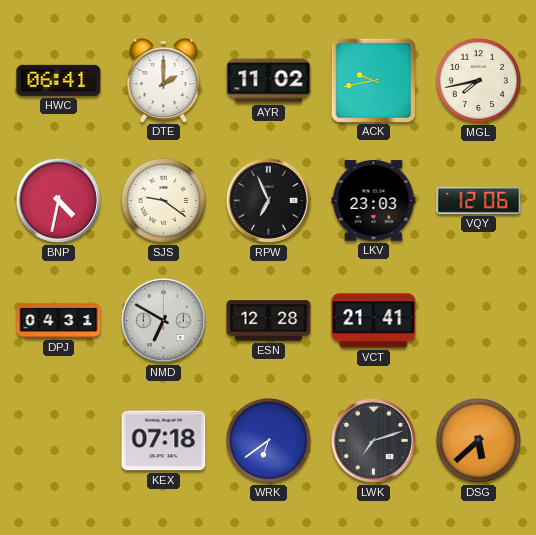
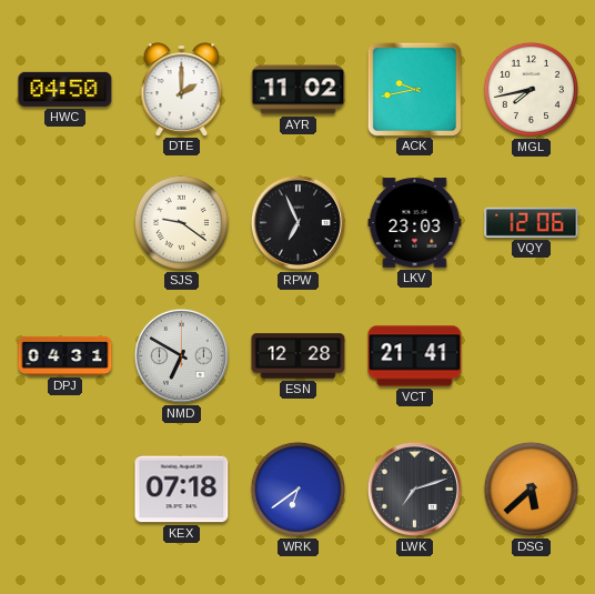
HWC: 06:41 -> 04:50
BNP: 4:32 -> none
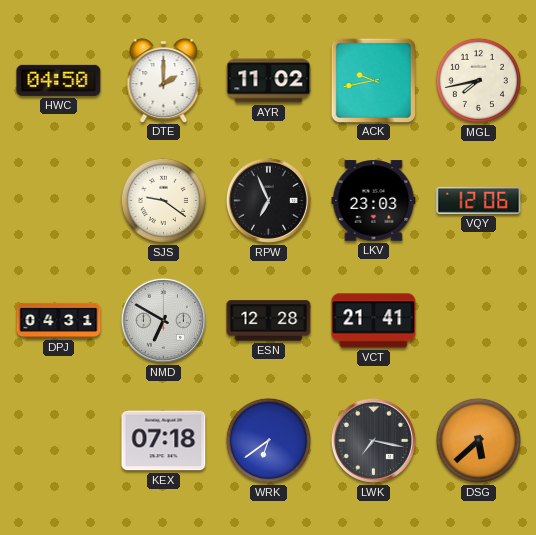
LWK: 7:12 -> 7:17
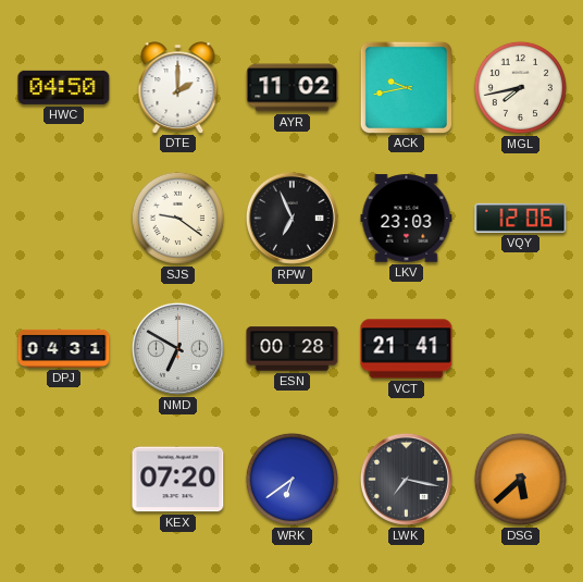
ESN: 12:28 -> 00:28
KEX: 07:18 -> 07:20
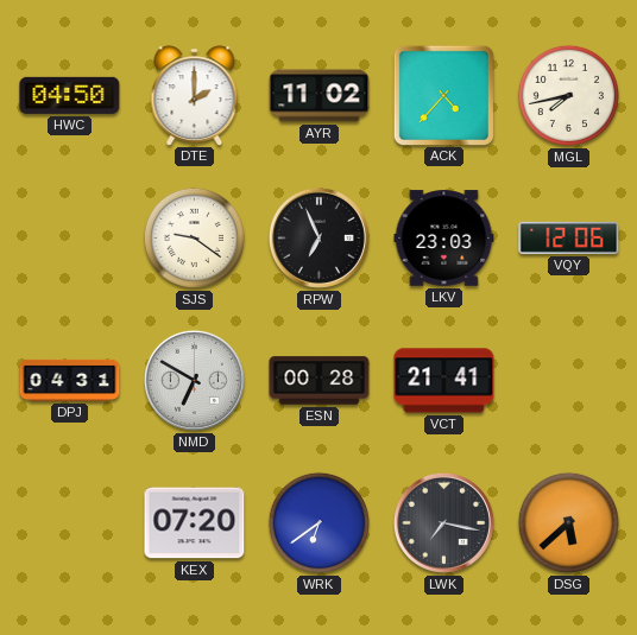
ACK: 9:43 -> 4:37
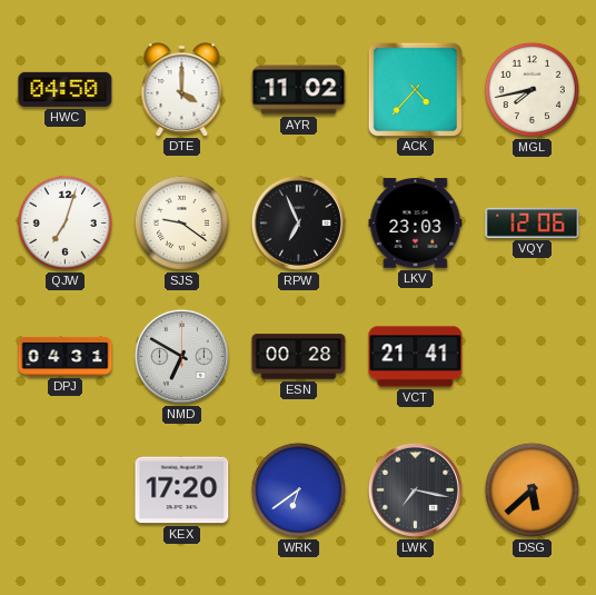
DTE: 2:00 -> 4:00
QJW: none -> 7:03
KEX: 07:20 -> 17:20
